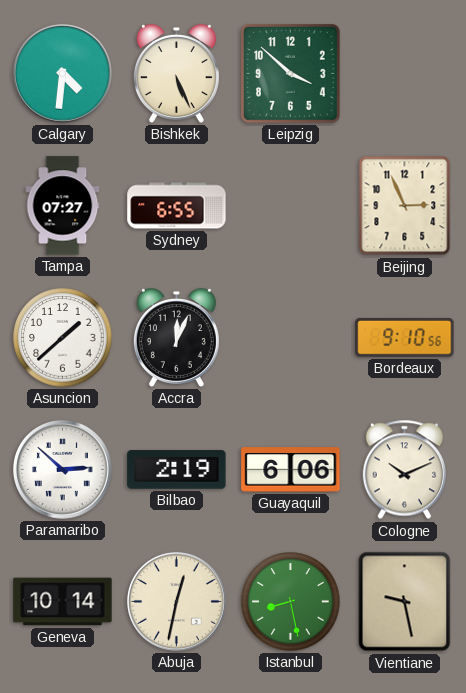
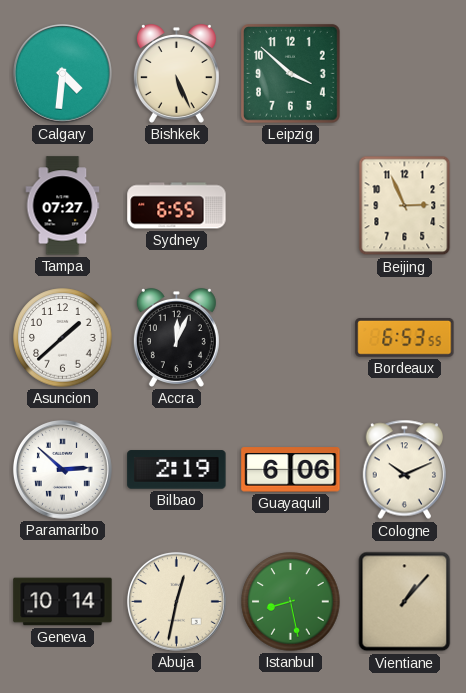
Bordeaux: 9:10 -> 6:53
Vientiane: 9:28 -> 1:07
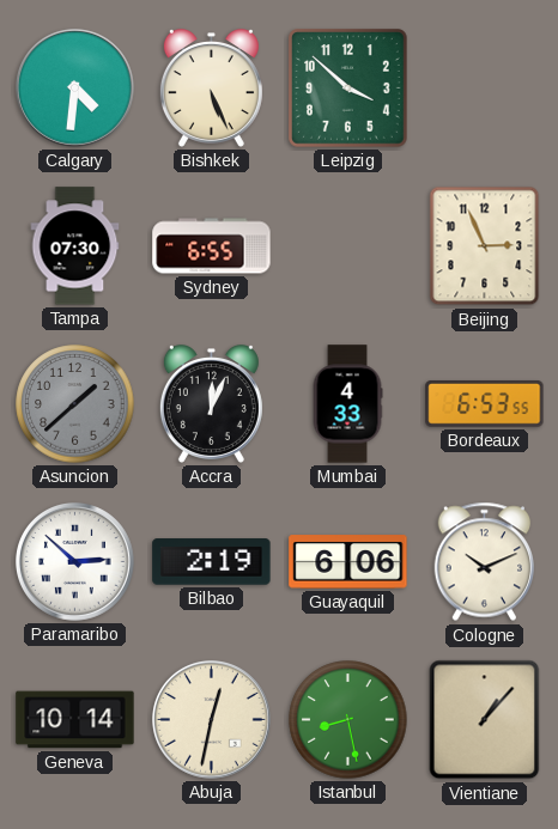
Tampa: 07:27 -> 07:30
Asuncion dial: white -> grey
Mumbai: none -> 4:33
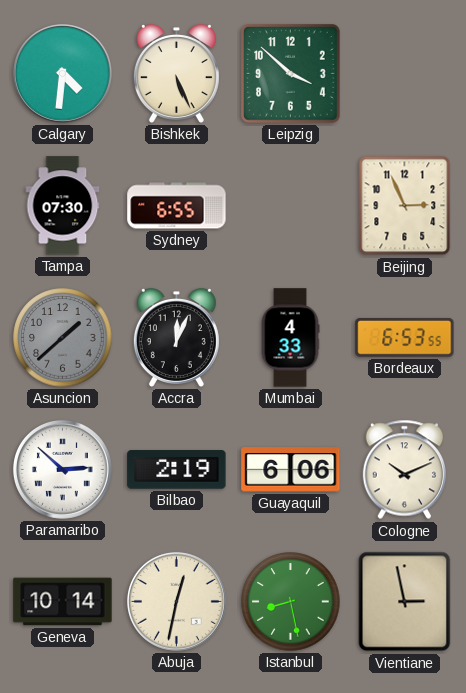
Vientiane: 1:07 -> 2:58
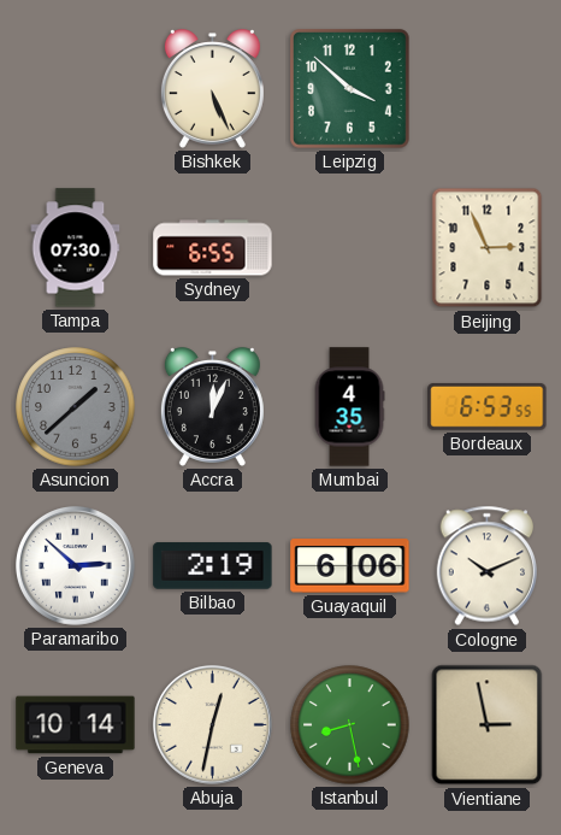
Calgary: 4:31 -> none
Mumbai: 4:33 -> 4:35
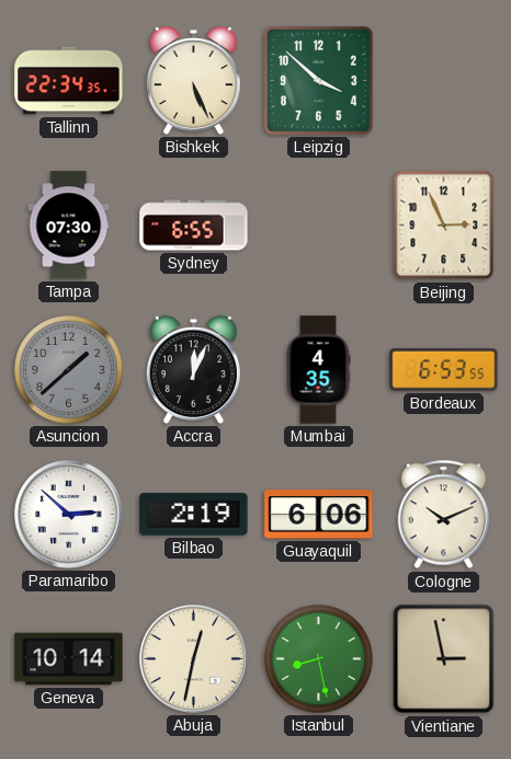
Tallinn: none -> 22:34
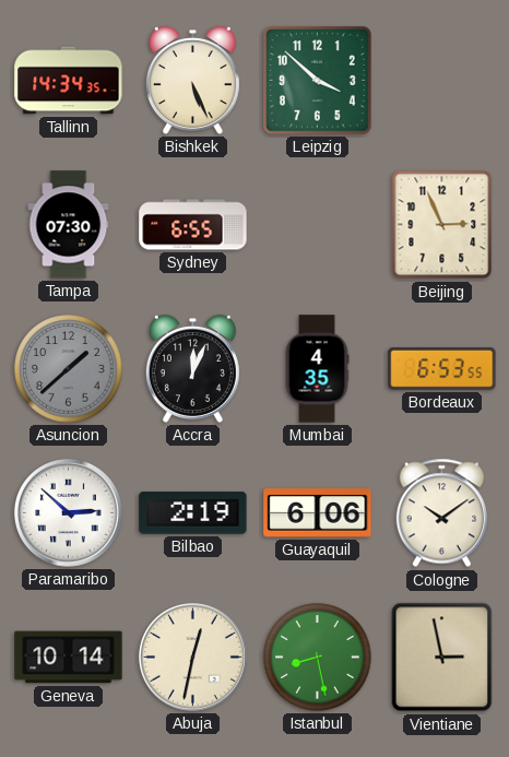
Tallinn: 22:34 -> 14:34
Cologne: 10:11 -> 10:09
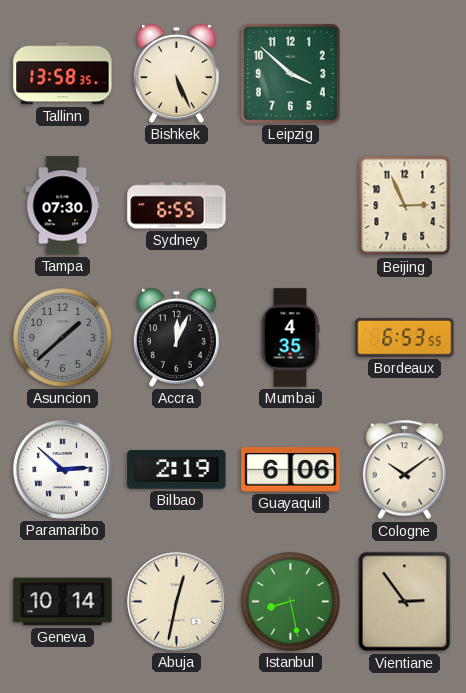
Tallinn: 14:34 -> 13:58
Vientiane: 2:58 -> 2:54
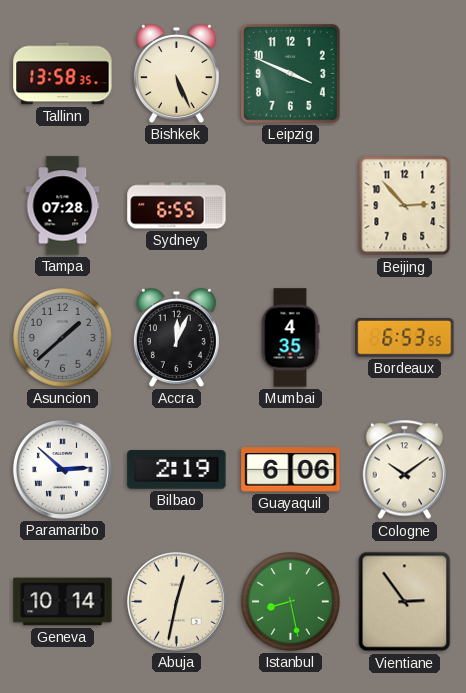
Leipzig: 3:52 -> 3:49
Tampa: 07:30 -> 07:28
Beijing: 2:56 -> 2:53
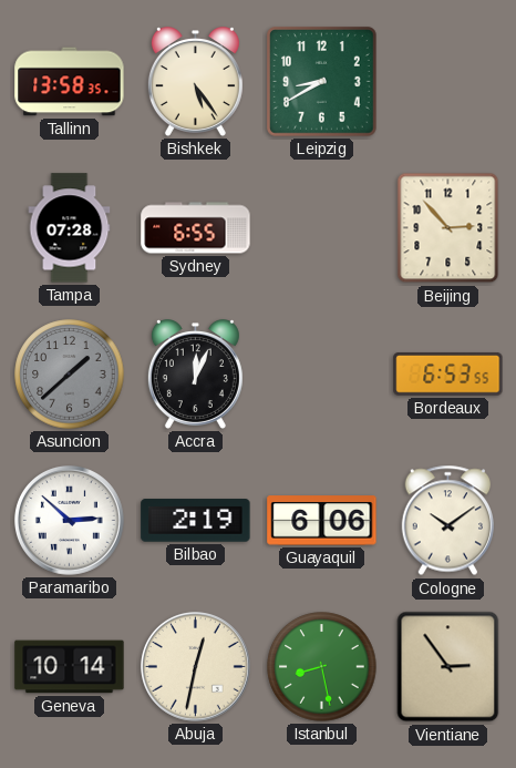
Bishkek: 5:26 -> 5:24
Leipzig: 3:49 -> 8:40
Mumbai: 4:35 -> none
